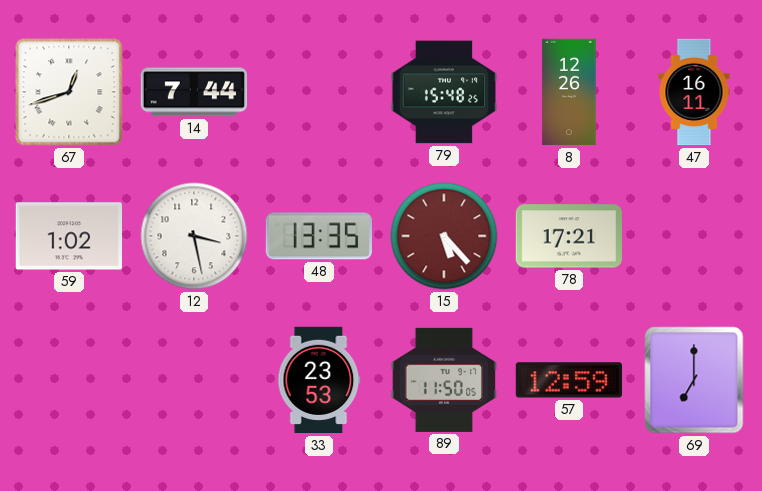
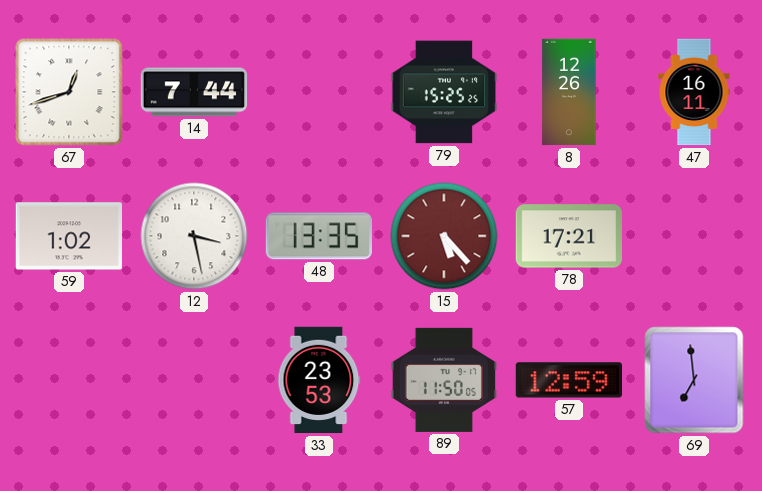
79: 15:48 -> 15:25
69: 7:00 -> 6:59
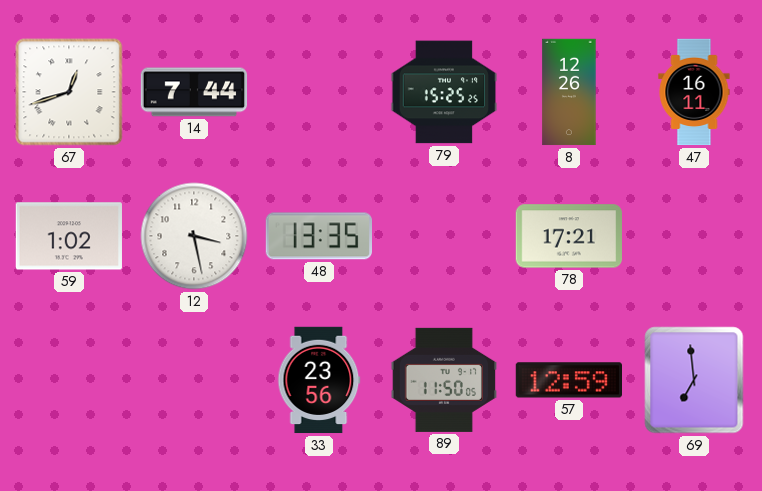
15: 5:23 -> none
33: 23:53 -> 23:56
